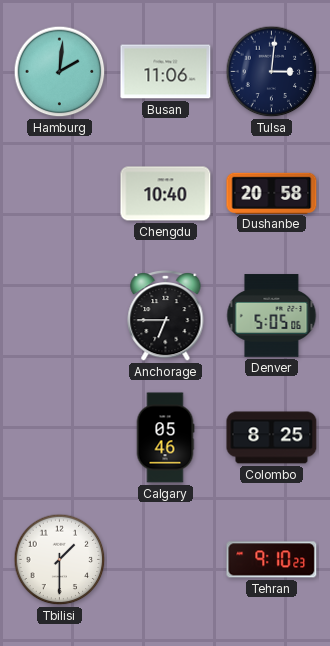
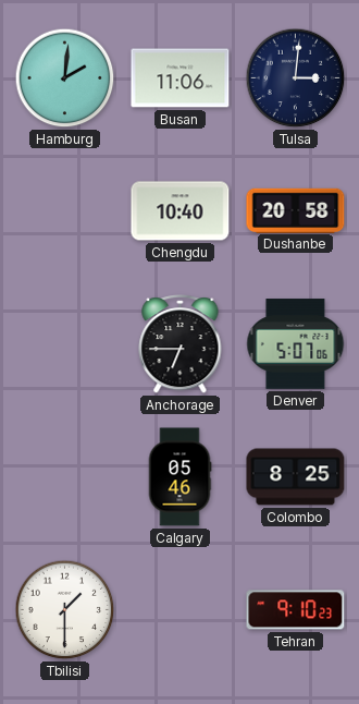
Denver: 5:05 -> 5:07
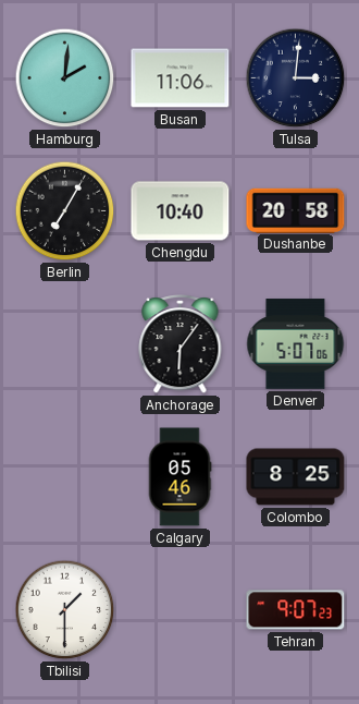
Berlin: none -> 7:05
Anchorage: 6:45 -> 6:06
Tehran: 9:10 -> 9:07
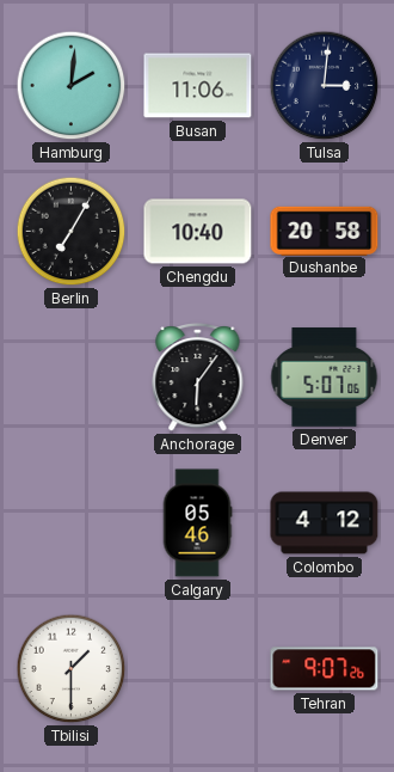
Colombo: 8:25 -> 4:12
Tehran: 9:07:23 -> 9:07:26
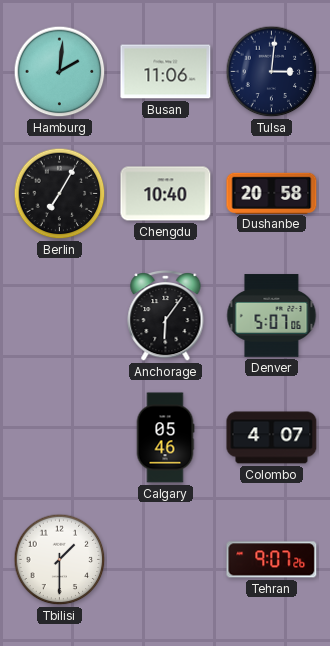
Colombo: 4:12 -> 4:07
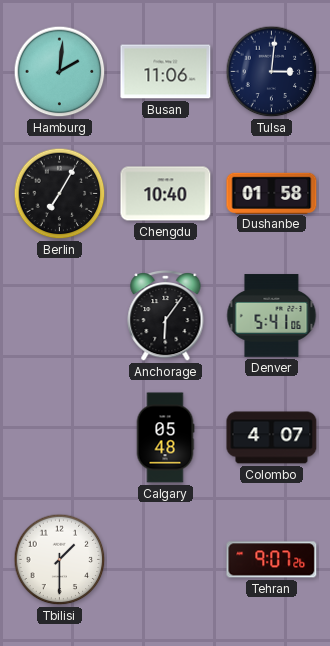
Dushanbe: 20:58 -> 01:58
Denver: 5:07 -> 5:41
Calgary: 05:46 -> 05:48
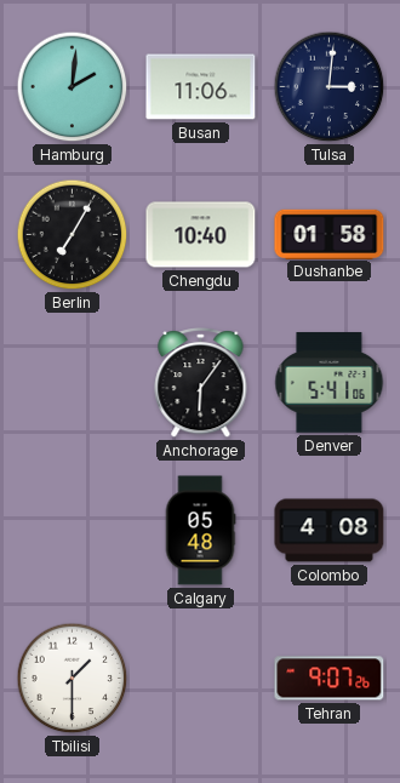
Colombo: 4:07 -> 4:08
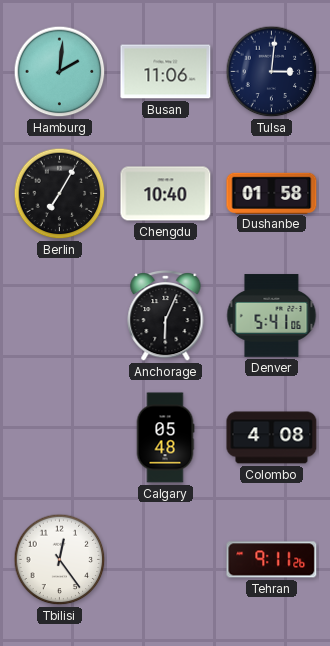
Anchorage: 6:06 -> 6:04
Tbilisi: 1:30 -> 12:24
Tehran: 9:07 -> 9:11
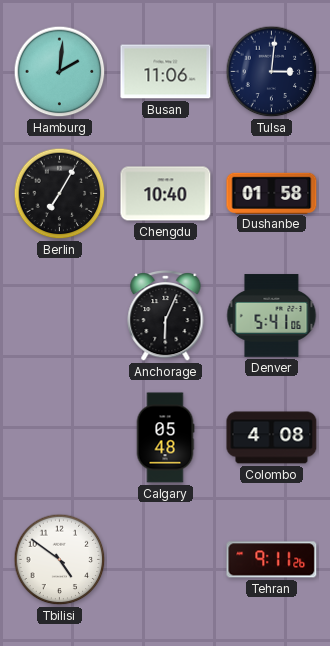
Tbilisi: 12:24 -> 4:51
